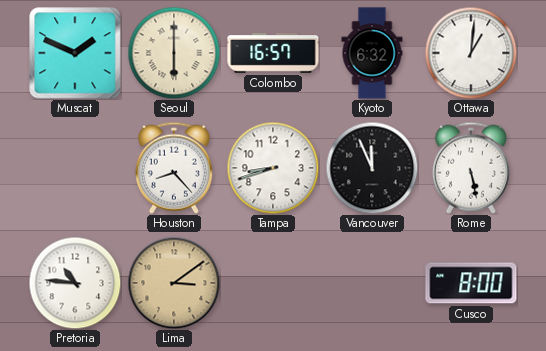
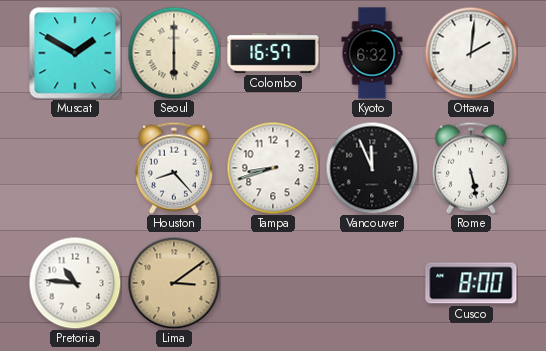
Muscat: 1:49 -> 1:50
Ottawa: 1:01 -> 2:01
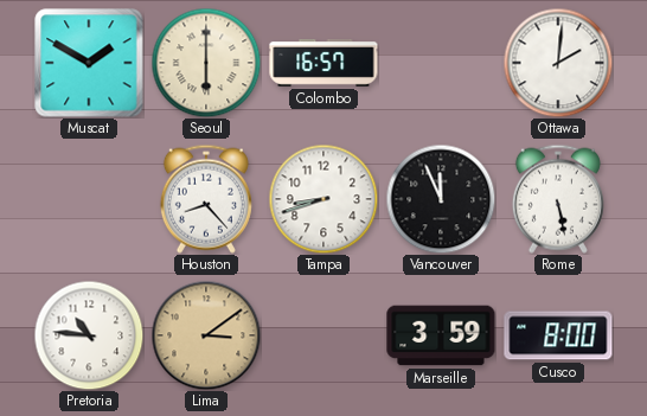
Kyoto: 6:32 -> none
Marseille: none -> 3:59
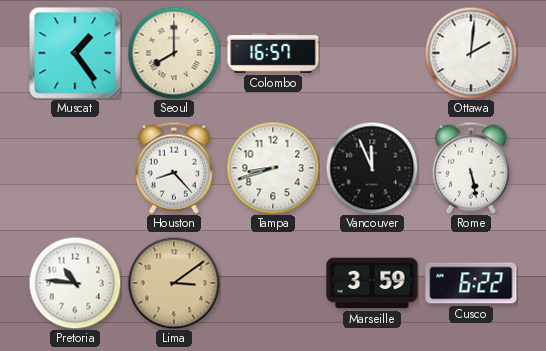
Muscat: 1:50 -> 1:24
Seoul: 6:00 -> 8:00
Cusco: 8:00 -> 6:22
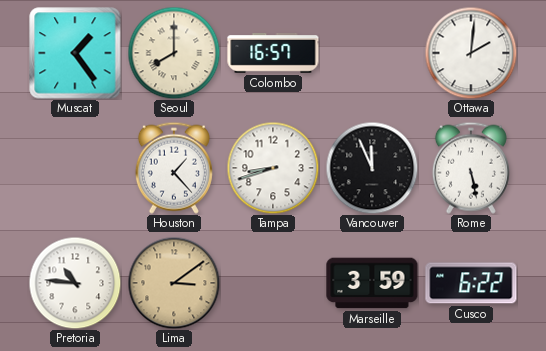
Houston: 8:23 -> 1:23
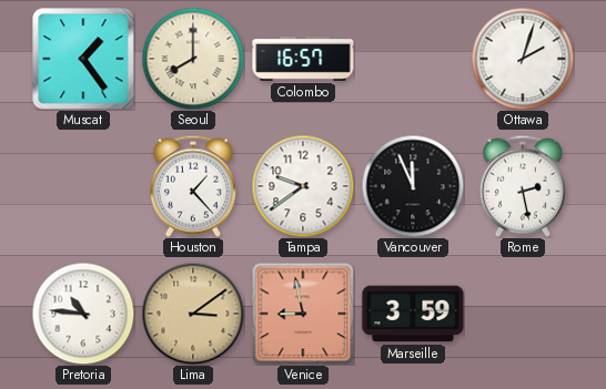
Ottawa: 2:01 -> 2:03
Tampa: 8:42 -> 9:39
Rome: 5:28 -> 2:28
Venice: none -> 8:58
Cusco: 6:22 -> none
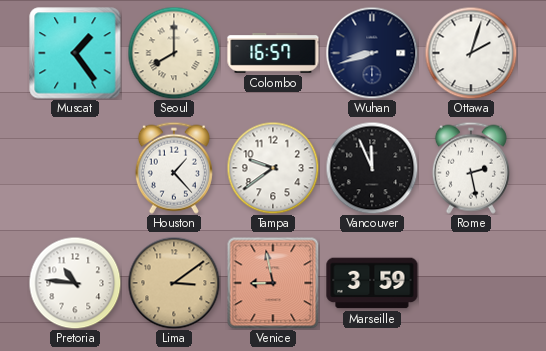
Wuhan: none -> 8:42
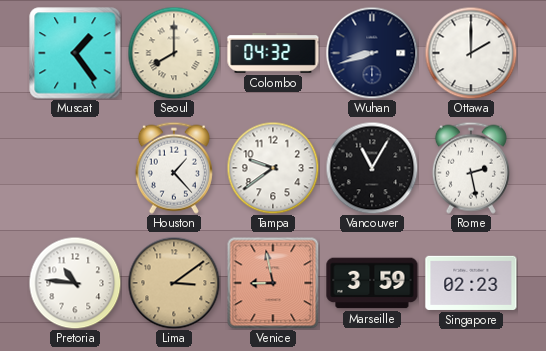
Colombo: 16:57 -> 04:32
Ottawa: 2:03 -> 2:00
Vancouver: 11:56 -> 11:05
Singapore: none -> 02:23
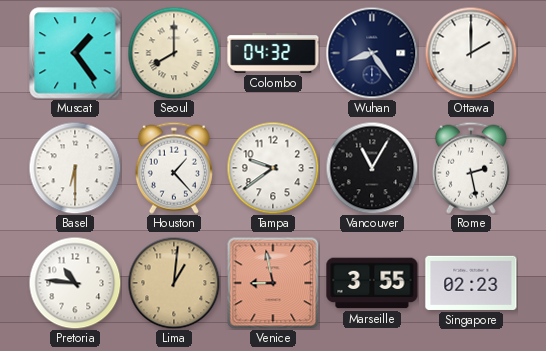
Wuhan: 8:42 -> 8:24
Basel: none -> 6:30
Lima: 3:09 -> 1:01
Marseille: 3:59 -> 3:55
